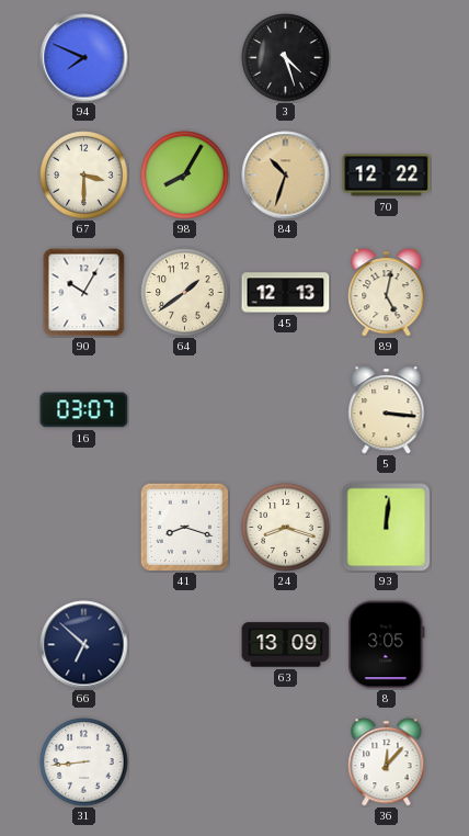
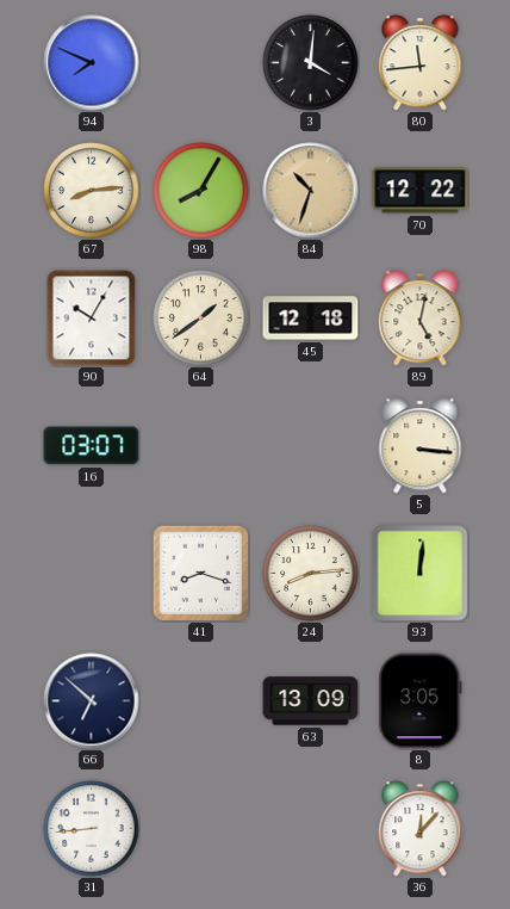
3: 4:27 -> 4:01
80: none -> 11:44
67: 3:30 -> 8:14
45: 12:13 -> 12:18
24: 8:18 -> 8:14
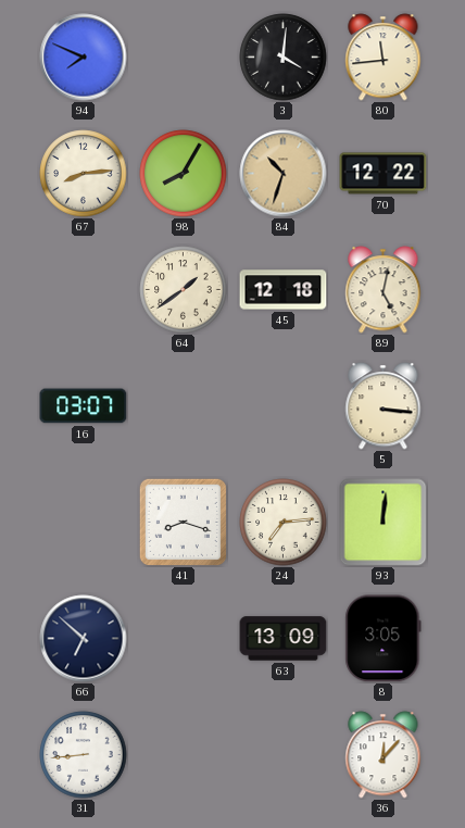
90: 10:05 -> none
24: 8:14 -> 7:14
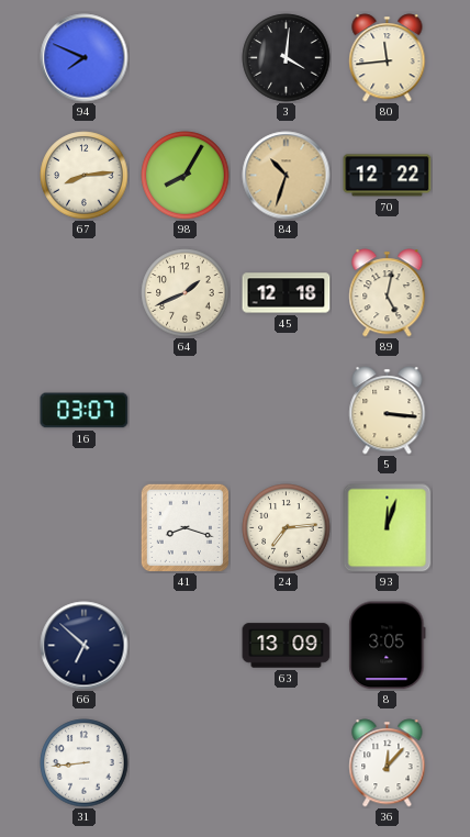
64: 1:39 -> 1:41
93: 12:01 -> 12:03
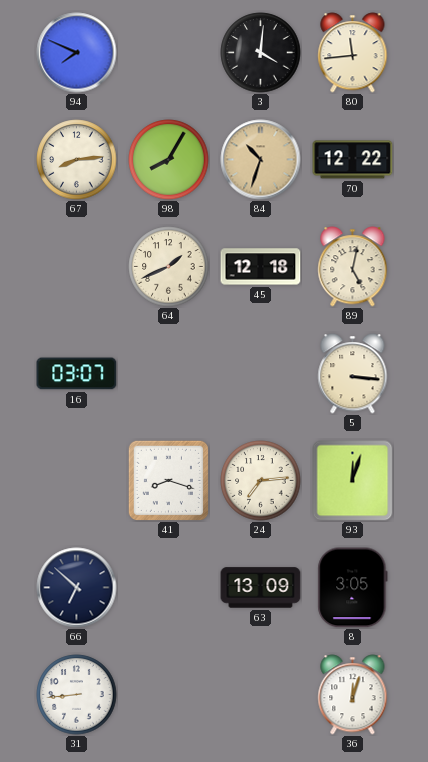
36: 12:07 -> 12:03
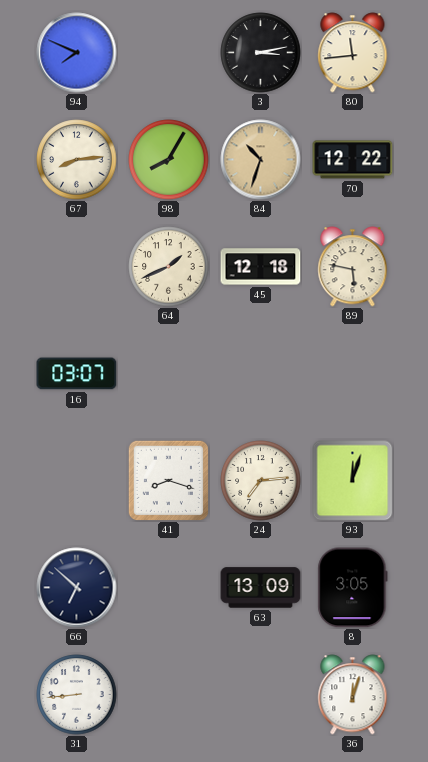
3: 4:01 -> 3:13
89: 5:02 -> 5:47
5: 3:16 -> none
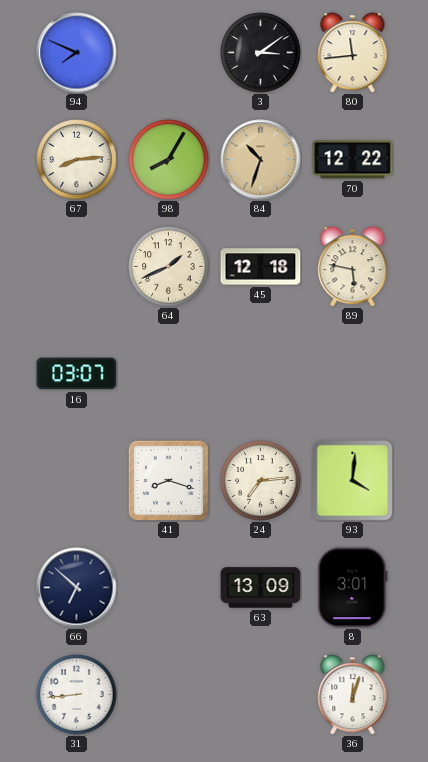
3: 3:13 -> 3:09
93: 12:03 -> 4:01
8: 3:05 -> 3:01
